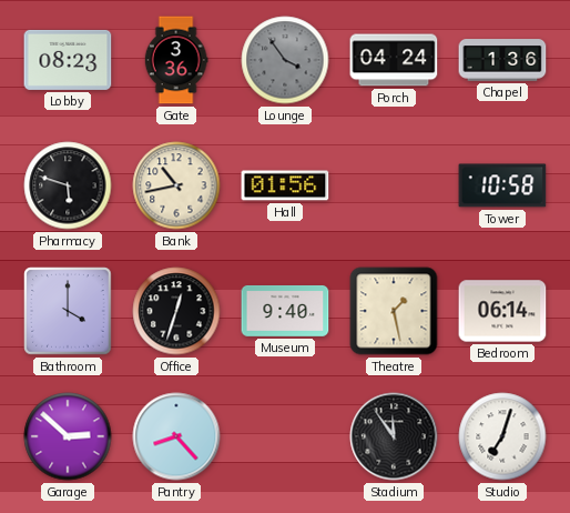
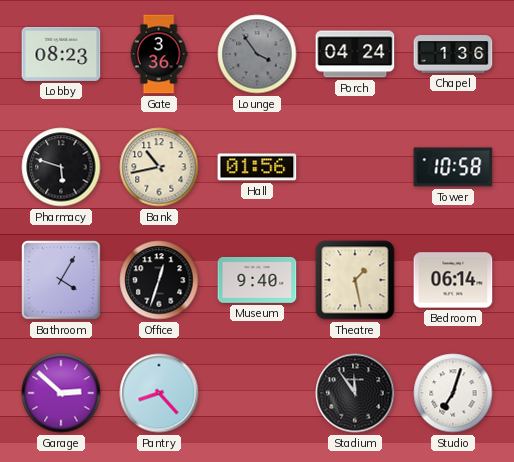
Bathroom: 4:00 -> 4:05
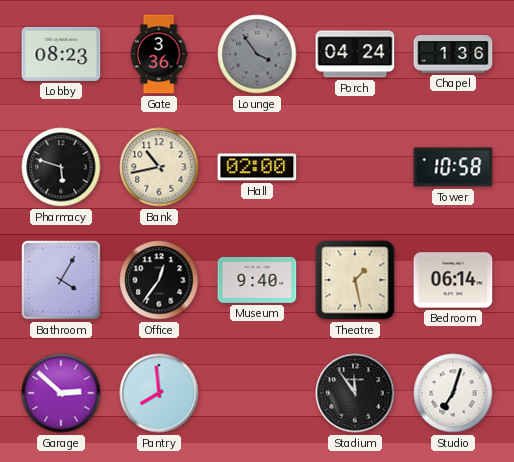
Hall: 01:56 -> 02:00
Office: 12:33 -> 12:36
Pantry: 8:23 -> 7:59
